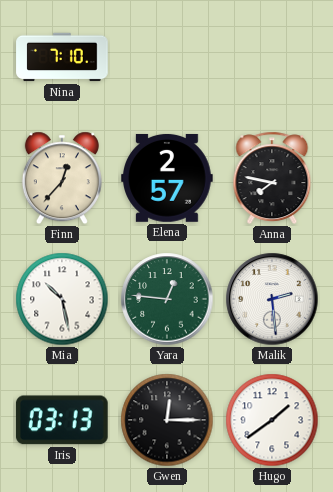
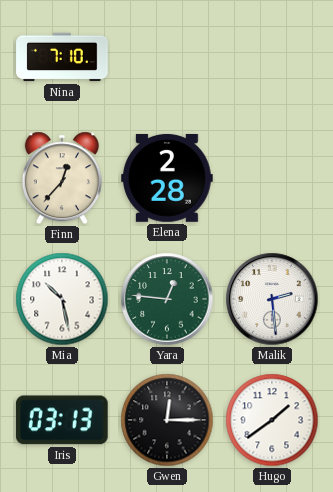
Elena: 2:57 -> 2:28
Anna: 7:47 -> none
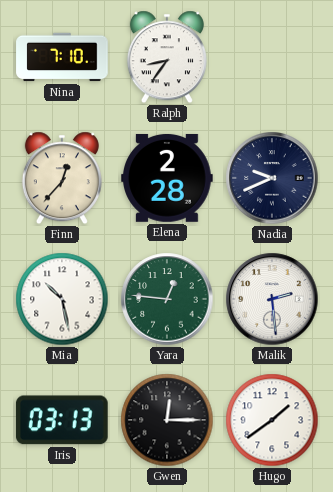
Ralph: none -> 8:36
Nadia: none -> 9:41
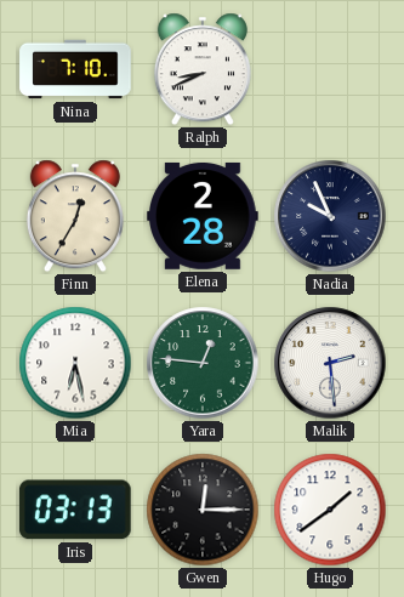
Ralph: 8:36 -> 8:41
Finn: 12:37 -> 12:35
Nadia: 9:41 -> 9:56
Mia: 10:28 -> 6:28
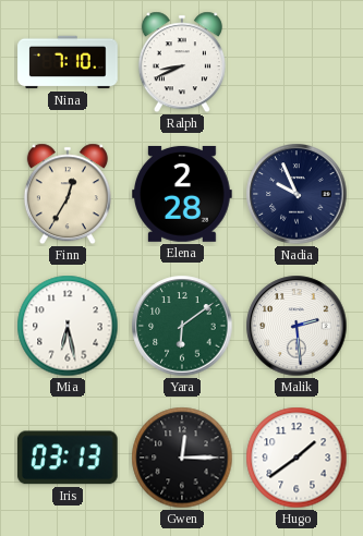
Yara: 12:46 -> 6:09
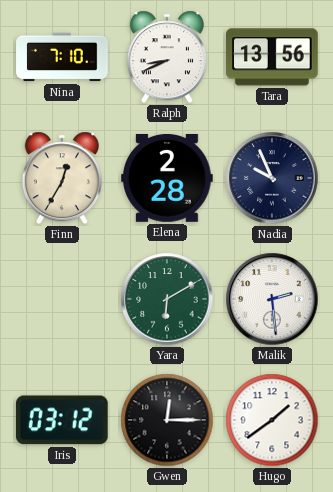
Tara: none -> 13:56
Mia: 6:28 -> none
Yara: 6:09 -> 6:10
Iris: 03:13 -> 03:12
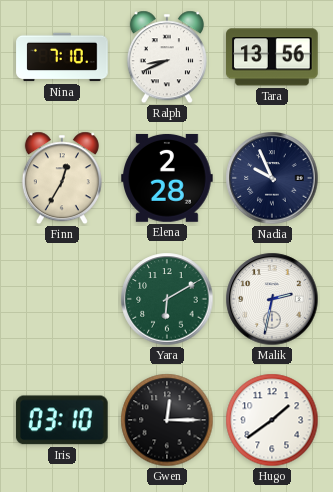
Malik: 2:29 -> 2:32
Iris: 03:12 -> 03:10
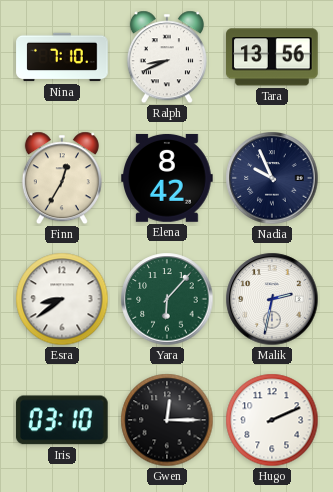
Elena: 2:28 -> 8:42
Esra: none -> 8:39
Yara: 6:10 -> 6:07
Hugo: 1:39 -> 2:11
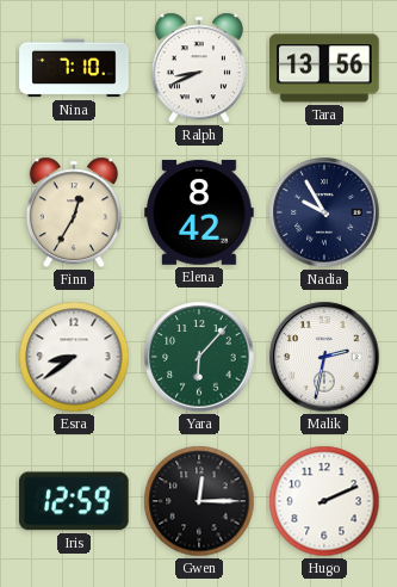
Nadia: 9:56 -> 9:55
Iris: 03:10 -> 12:59
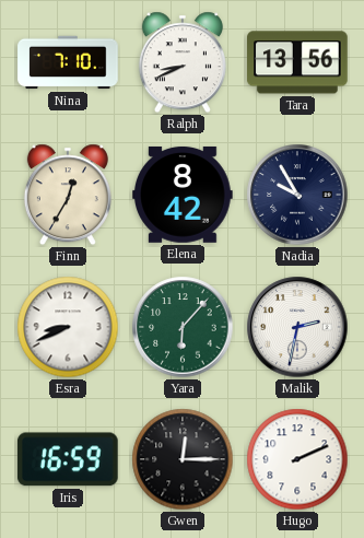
Esra: 8:39 -> 8:41
Iris: 12:59 -> 16:59
